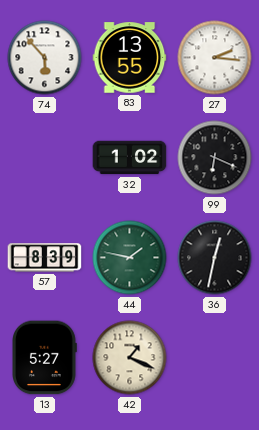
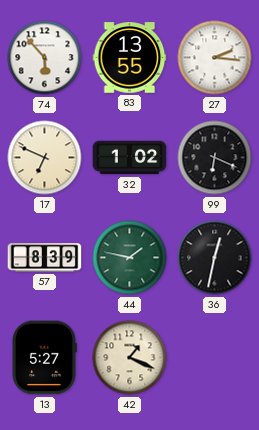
17: none -> 6:49
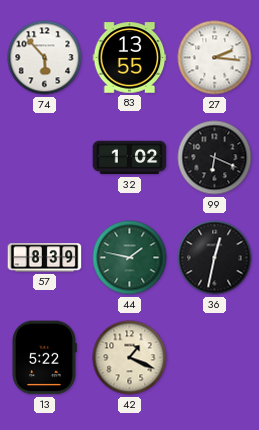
17: 6:49 -> none
13: 5:27 -> 5:22
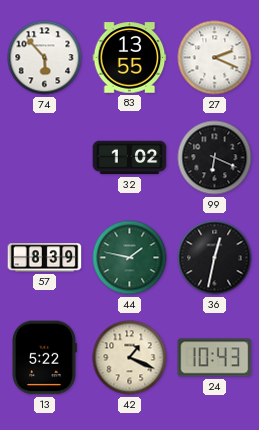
27: 2:16 -> 2:19
24: none -> 10:43
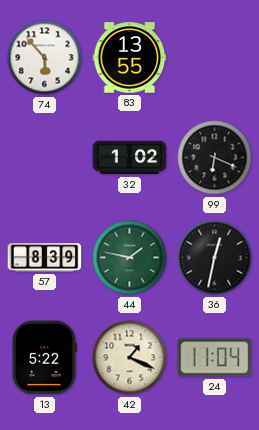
27: 2:19 -> none
24: 10:43 -> 11:04
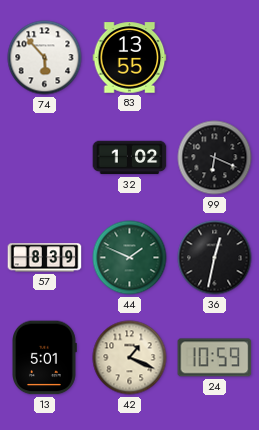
44: 1:47 -> 1:49
13: 5:22 -> 5:01
24: 11:04 -> 10:59
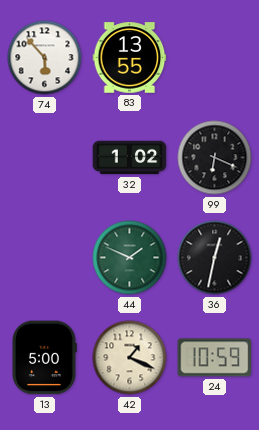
57: 8:39 -> none
13: 5:01 -> 5:00
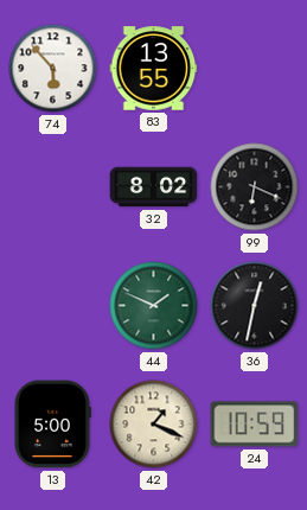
32: 1:02 -> 8:02
